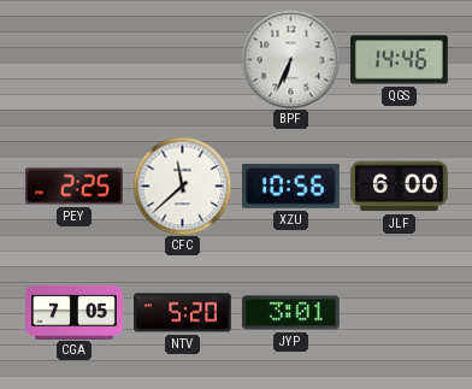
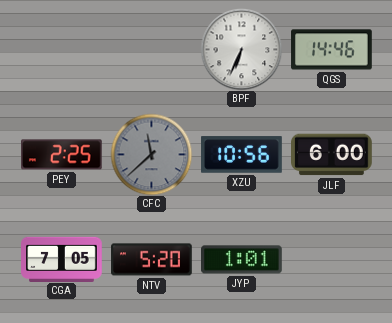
CFC dial: white -> grey
JYP: 3:01 -> 1:01
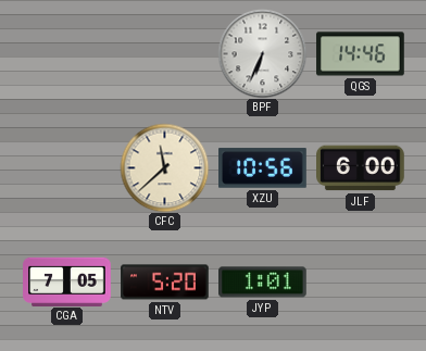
PEY: 2:25 -> none
CFC dial: grey -> cream
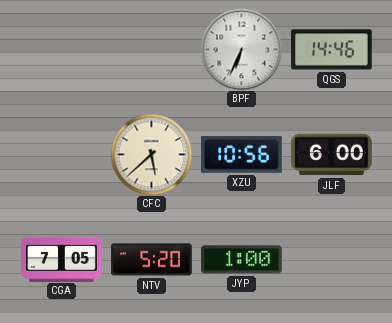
CFC: 11:38 -> 5:38
JYP: 1:01 -> 1:00
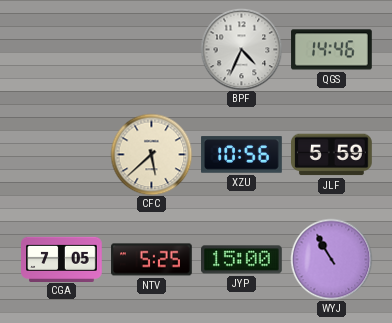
BPF: 6:34 -> 4:34
JLF: 6:00 -> 5:59
NTV: 5:20 -> 5:25
JYP: 1:00 -> 15:00
WYJ: none -> 10:55
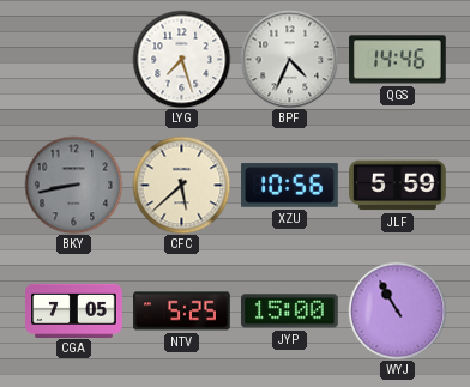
LYG: none -> 7:27
BKY: none -> 8:43
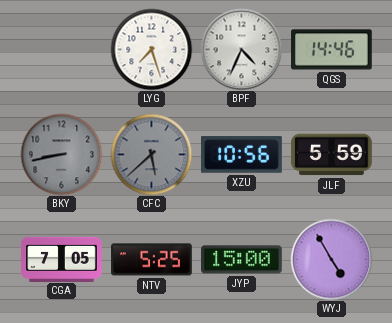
CFC dial: cream -> grey
WYJ: 10:55 -> 4:55
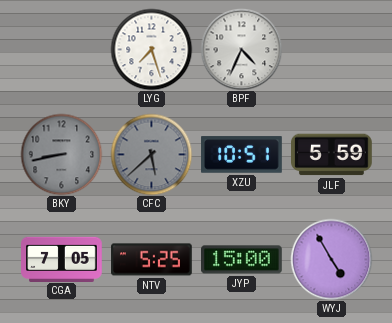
QGS: 14:46 -> none
XZU: 10:56 -> 10:51
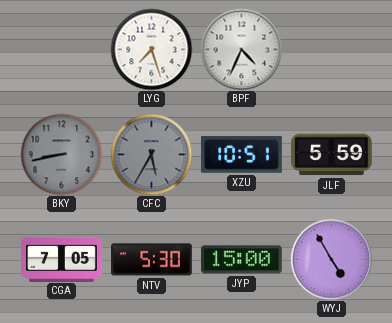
CFC: 5:38 -> 5:35
NTV: 5:25 -> 5:30
